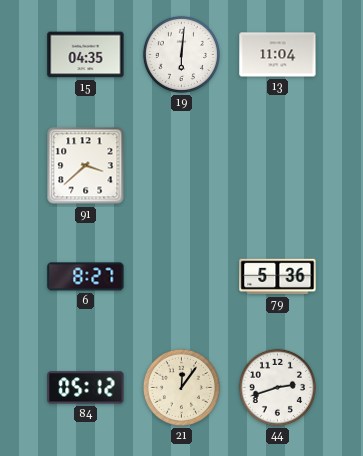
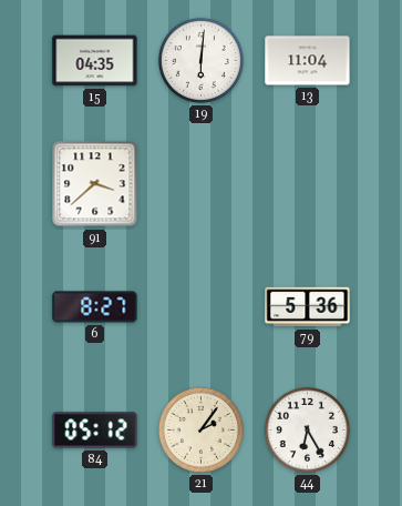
21: 12:06 -> 2:06
44: 2:42 -> 6:25
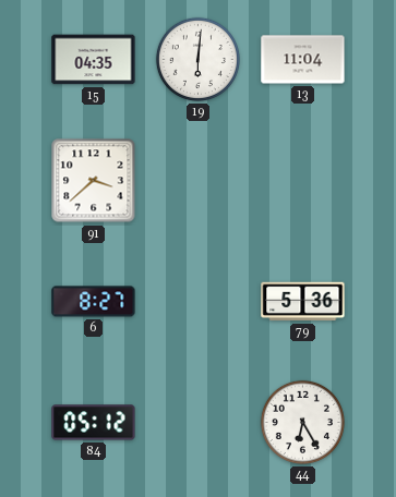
21: 2:06 -> none
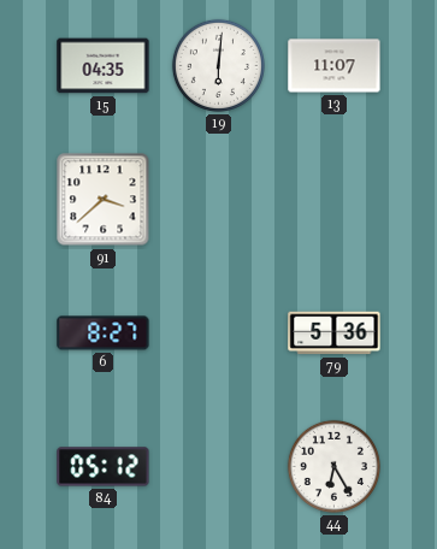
13: 11:04 -> 11:07
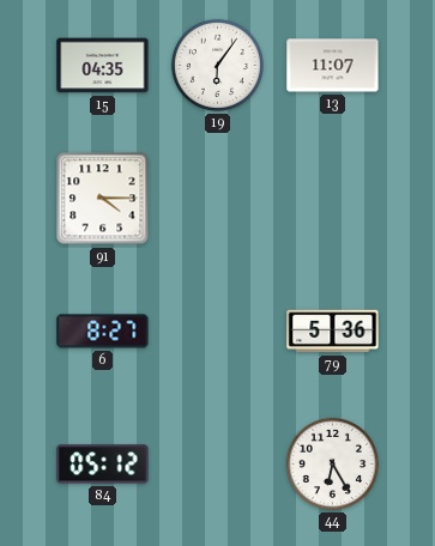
19: 6:01 -> 6:06
91: 3:38 -> 4:15
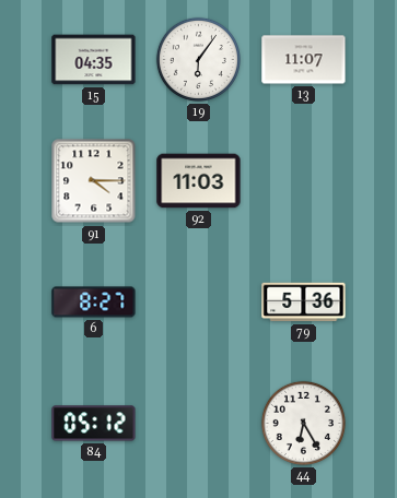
92: none -> 11:03
